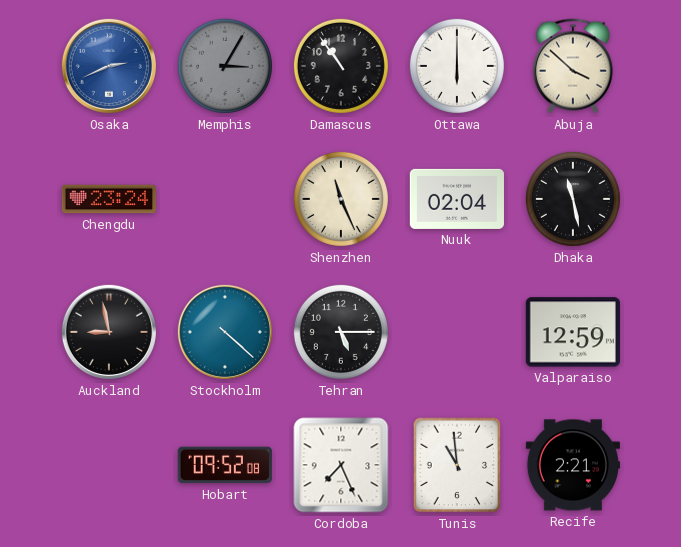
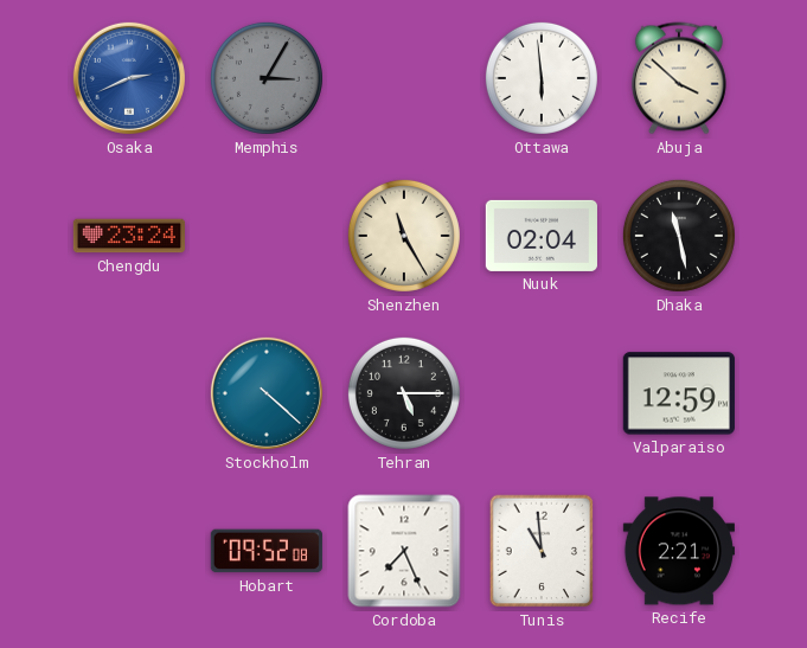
Damascus: 10:54 -> none
Ottawa: 6:00 -> 5:59
Shenzhen: 11:26 -> 11:25
Auckland: 8:58 -> none
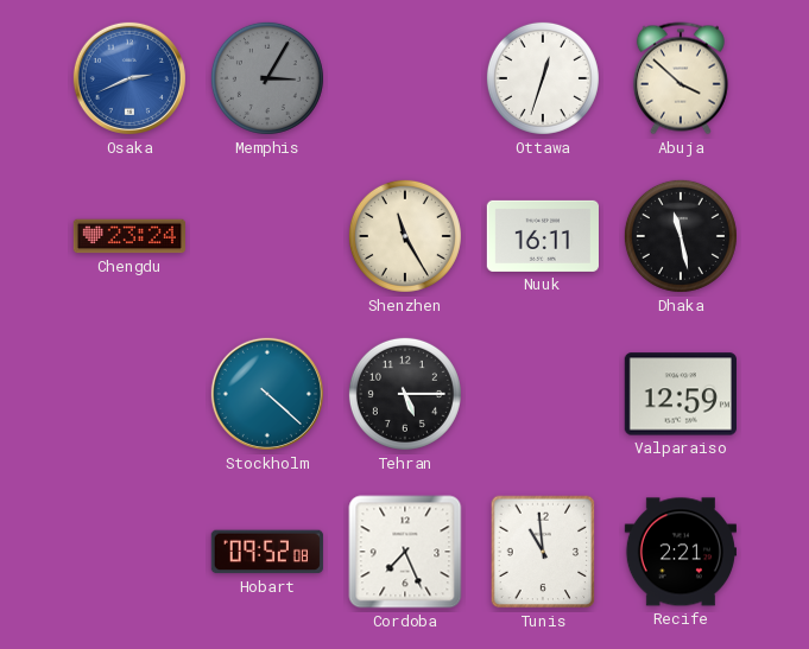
Ottawa: 5:59 -> 12:33
Nuuk: 02:04 -> 16:11
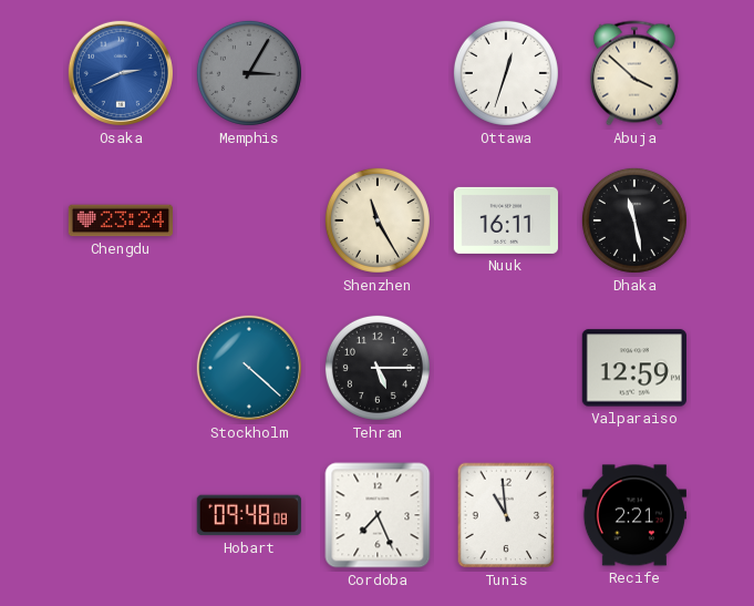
Hobart: 09:52 -> 09:48
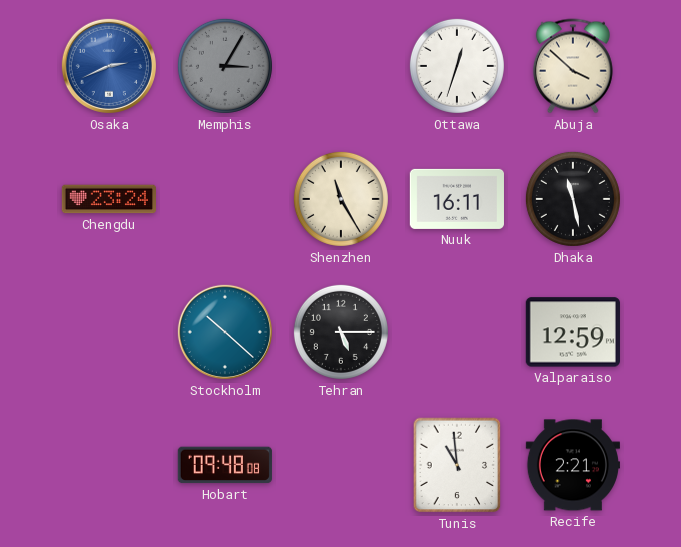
Stockholm: 4:22 -> 10:22
Cordoba: 7:26 -> none
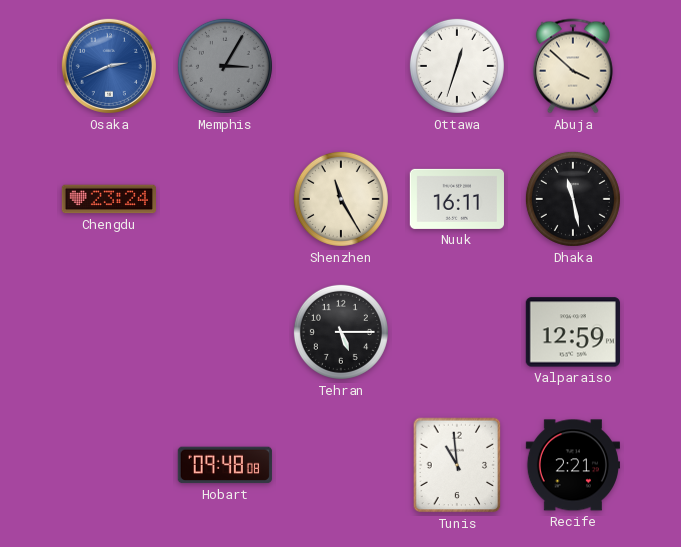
Stockholm: 10:22 -> none
